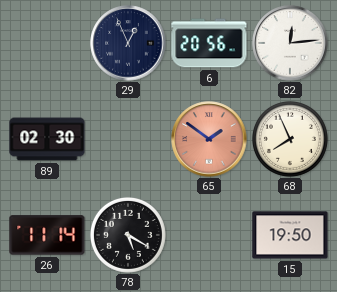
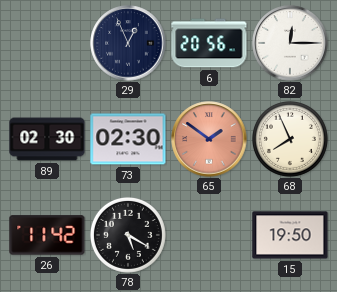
82: 12:14 -> 12:15
73: none -> 02:30
26: 11:14 -> 11:42
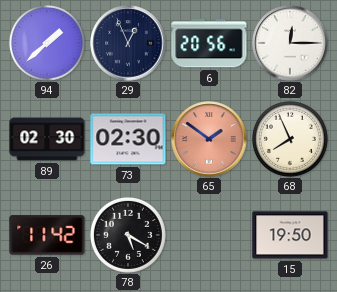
94: none -> 1:38
